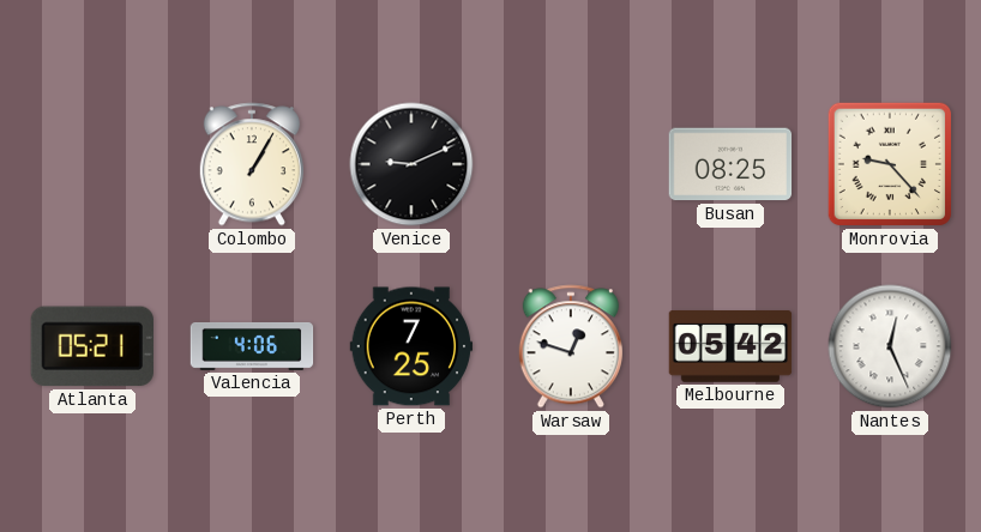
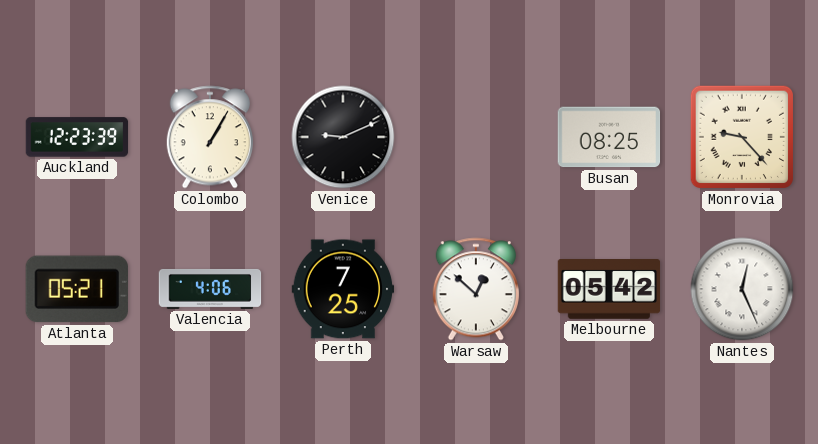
Auckland: none -> 12:23
Warsaw: 12:48 -> 12:52
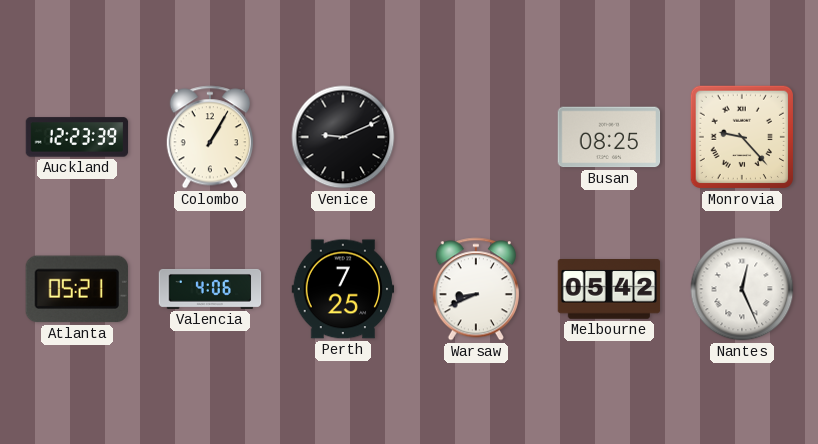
Warsaw: 12:52 -> 8:41
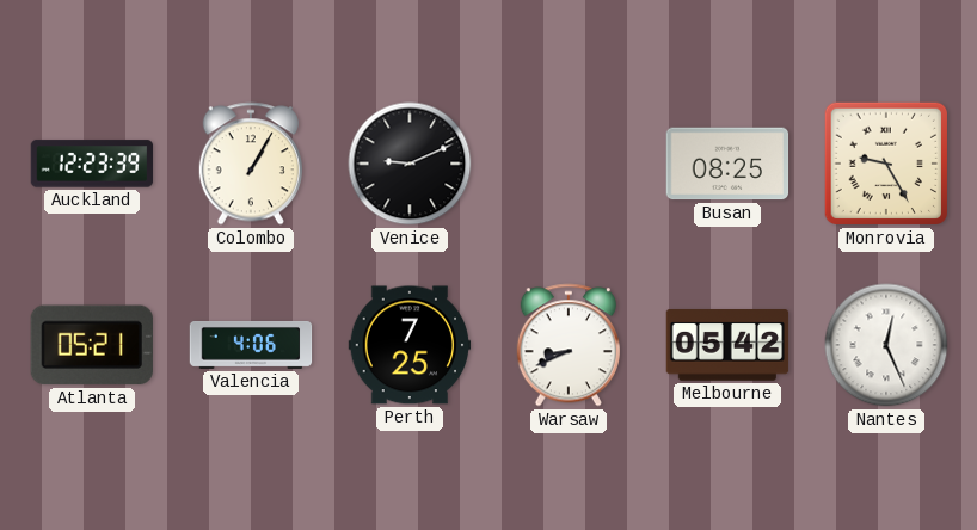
Monrovia: 9:23 -> 9:25
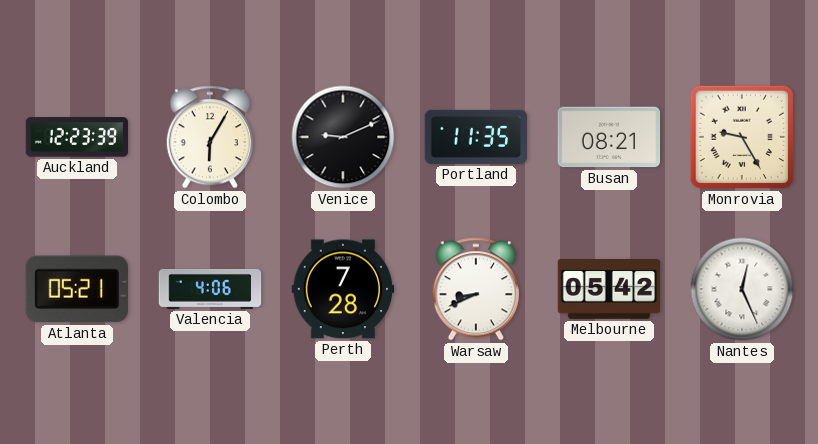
Colombo: 1:05 -> 6:05
Portland: none -> 11:35
Busan: 08:25 -> 08:21
Perth: 7:25 -> 7:28
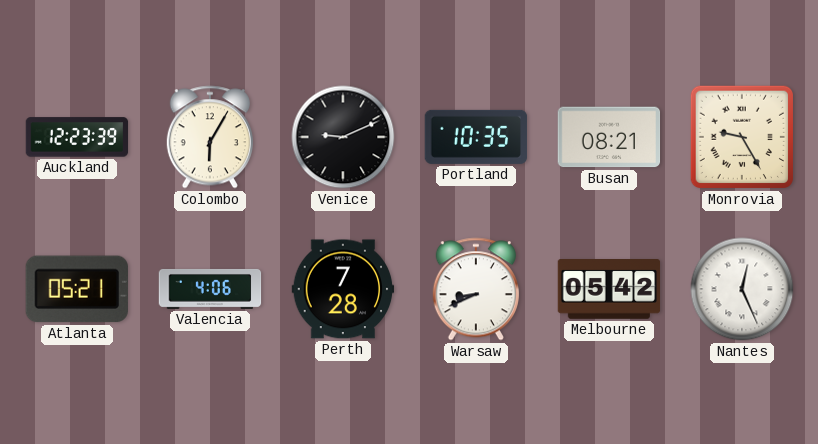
Portland: 11:35 -> 10:35
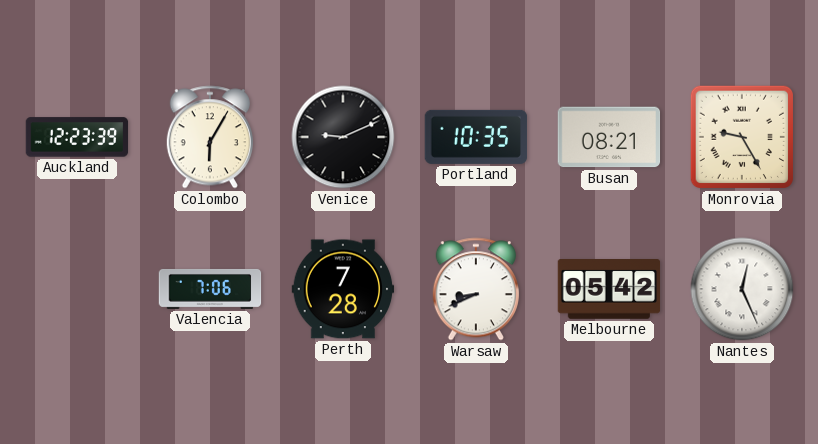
Atlanta: 05:21 -> none
Valencia: 4:06 -> 7:06
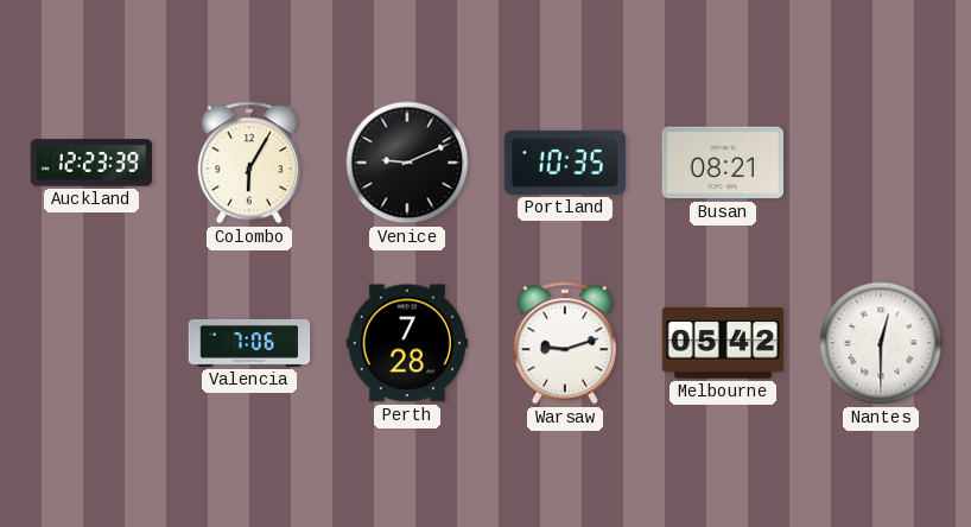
Monrovia: 9:25 -> none
Warsaw: 8:41 -> 9:12
Nantes: 12:26 -> 12:30
